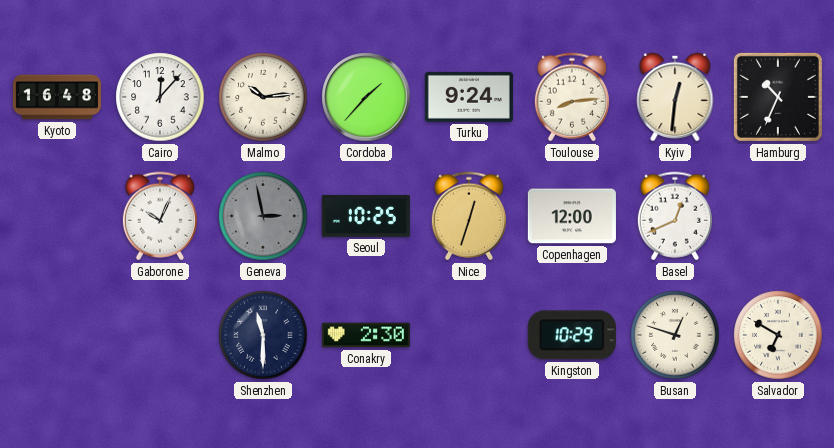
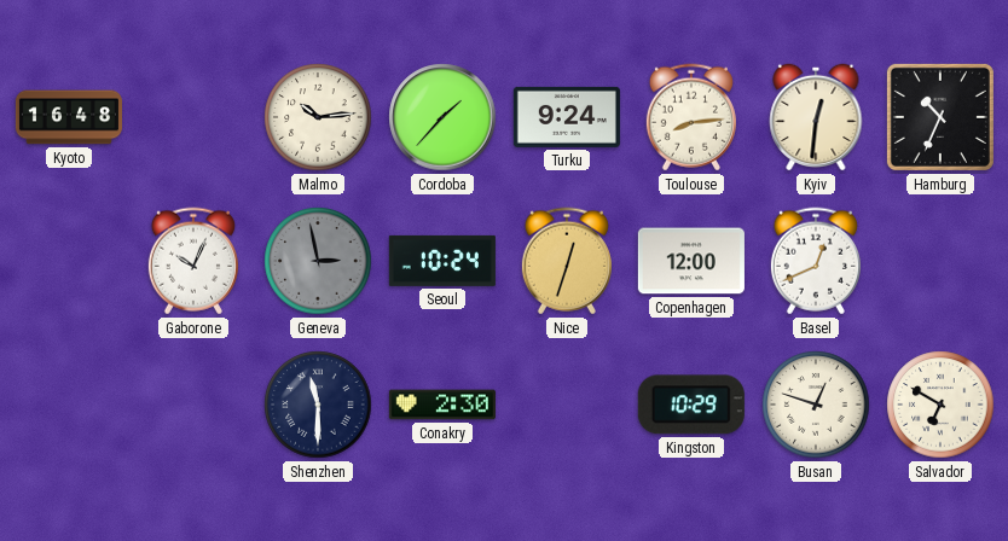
Cairo: 12:07 -> none
Seoul: 10:25 -> 10:24
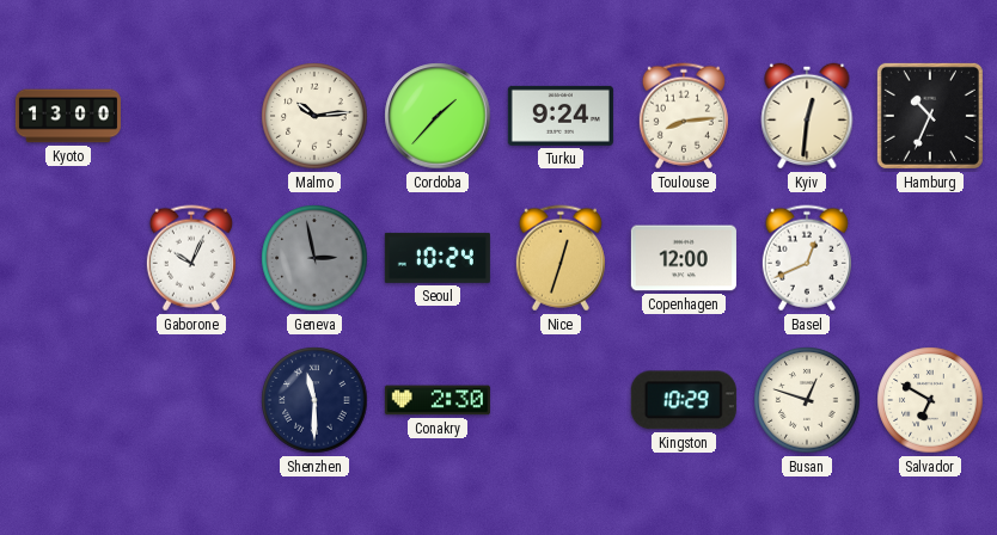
Kyoto: 16:48 -> 13:00
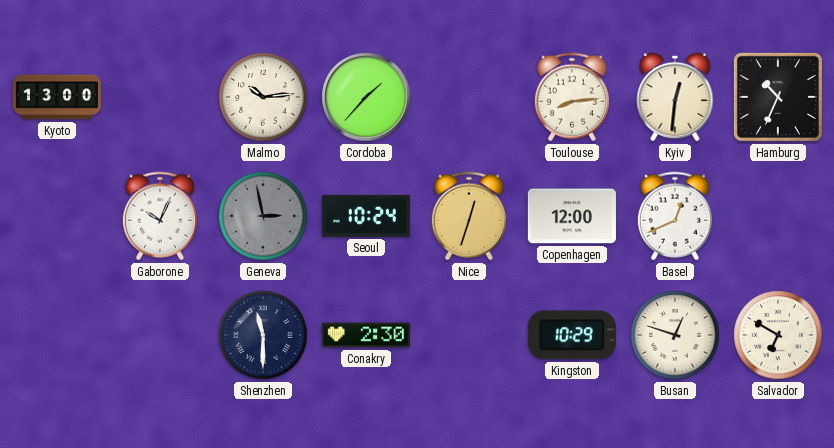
Turku: 9:24 -> none
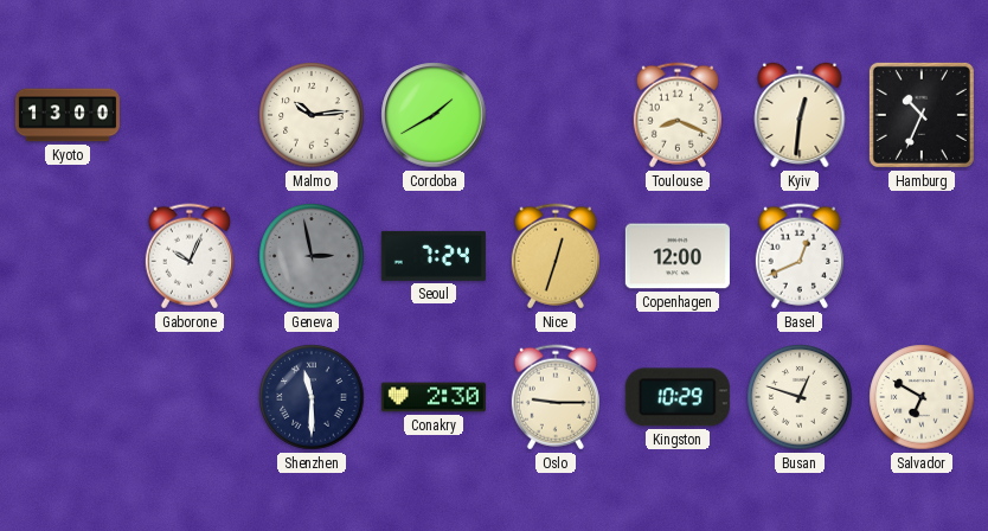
Cordoba: 1:37 -> 1:40
Toulouse: 8:14 -> 8:19
Seoul: 10:24 -> 7:24
Oslo: none -> 9:15
